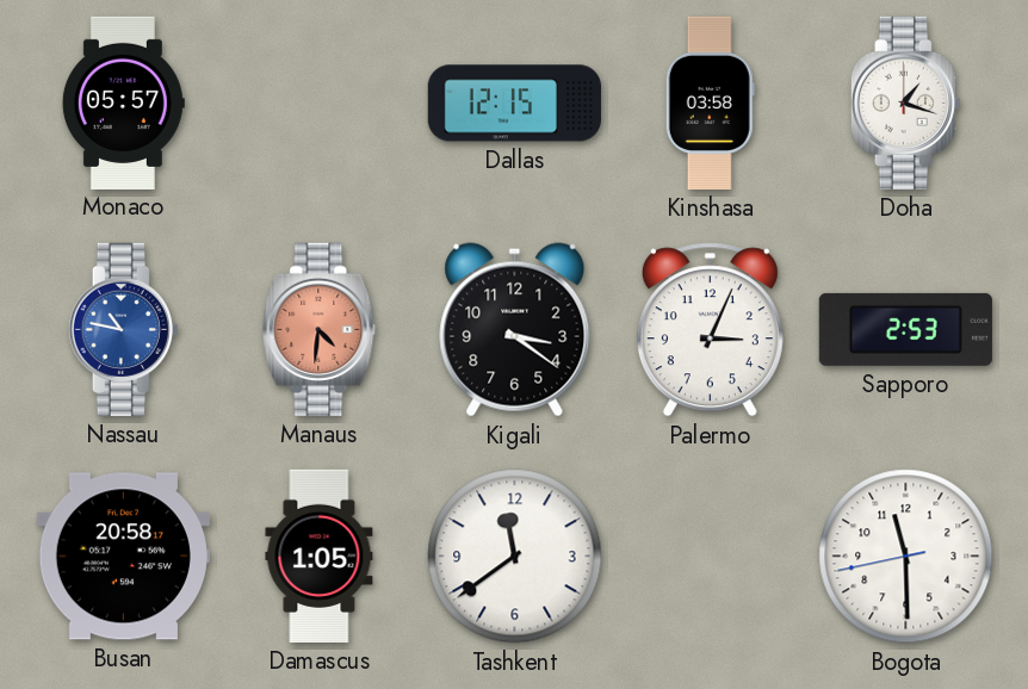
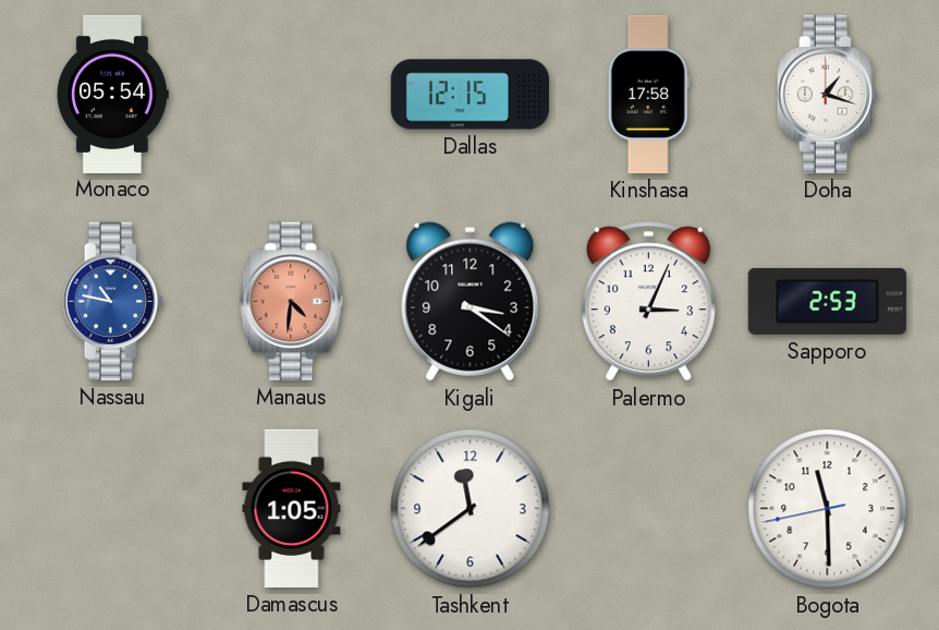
Monaco: 05:57 -> 05:54
Kinshasa: 03:58 -> 17:58
Busan: 20:58 -> none
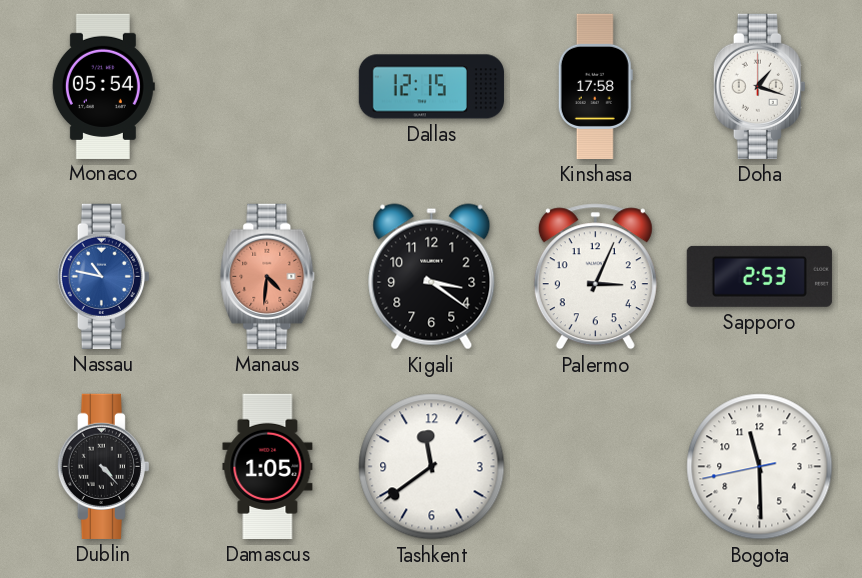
Dublin: none -> 4:23
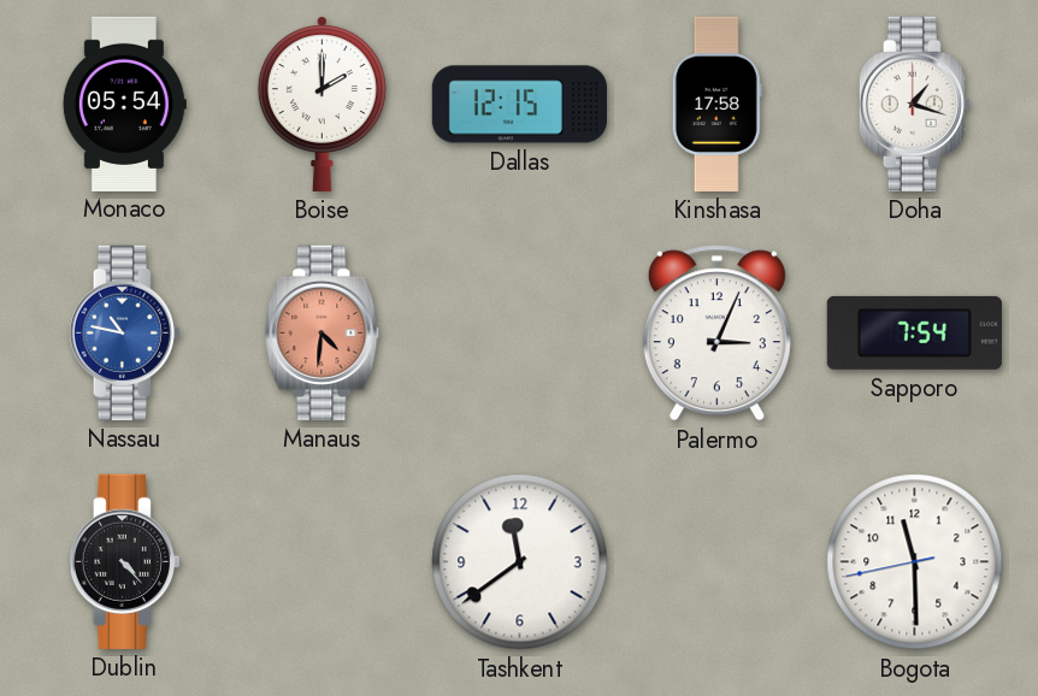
Boise: none -> 2:00
Kigali: 3:21 -> none
Sapporo: 2:53 -> 7:54
Damascus: 1:05 -> none
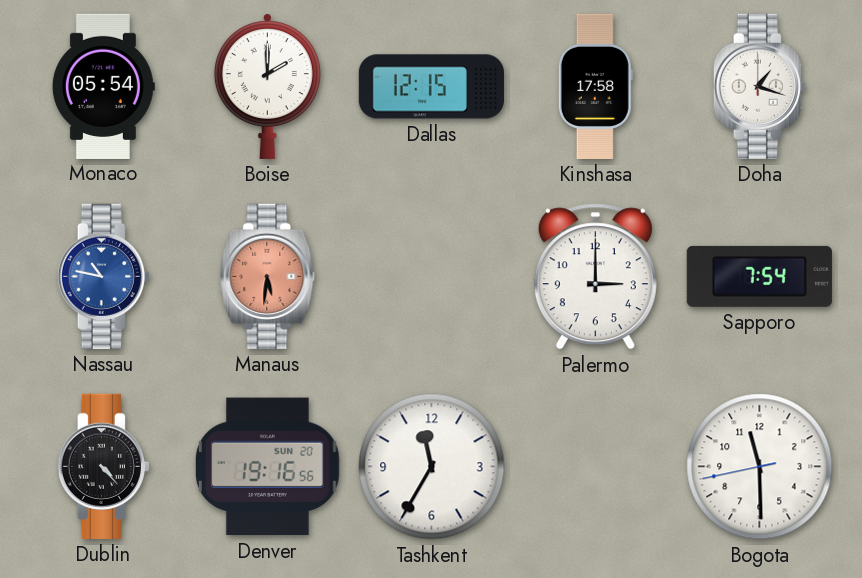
Manaus: 4:31 -> 5:31
Palermo: 3:04 -> 3:00
Denver: none -> 19:16
Tashkent: 11:39 -> 11:35
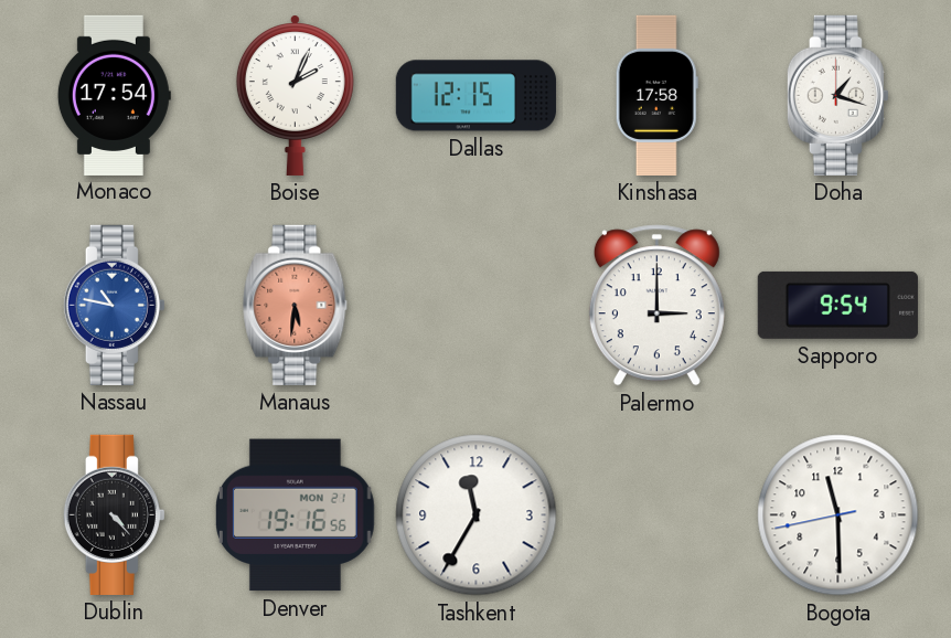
Monaco: 05:54 -> 17:54
Boise: 2:00 -> 2:04
Sapporo: 7:54 -> 9:54
Denver date: SUN 20 -> MON 21
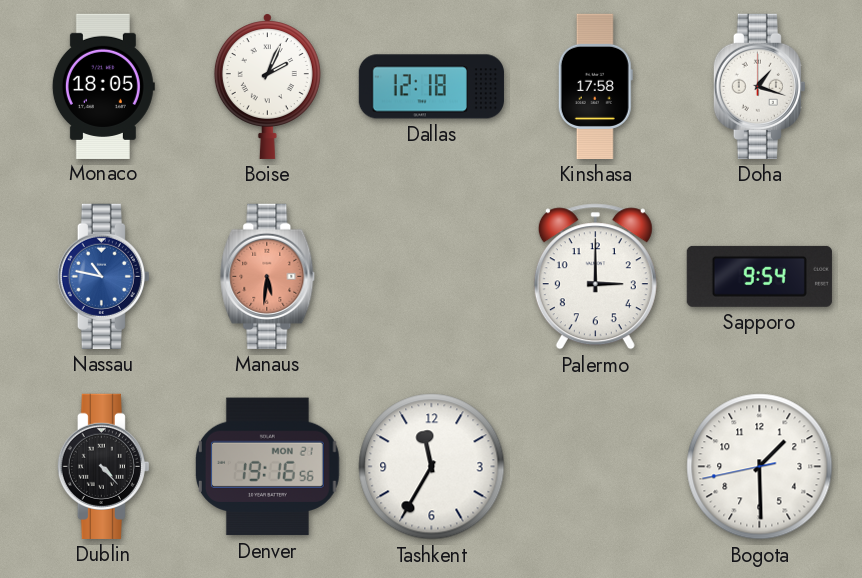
Monaco: 17:54 -> 18:05
Dallas: 12:15 -> 12:18
Bogota: 11:29 -> 1:29
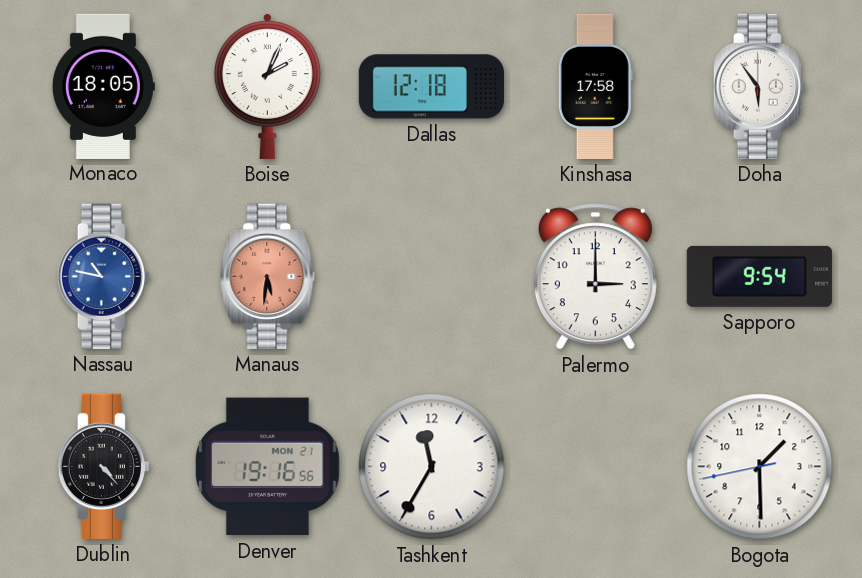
Doha: 1:18 -> 5:54
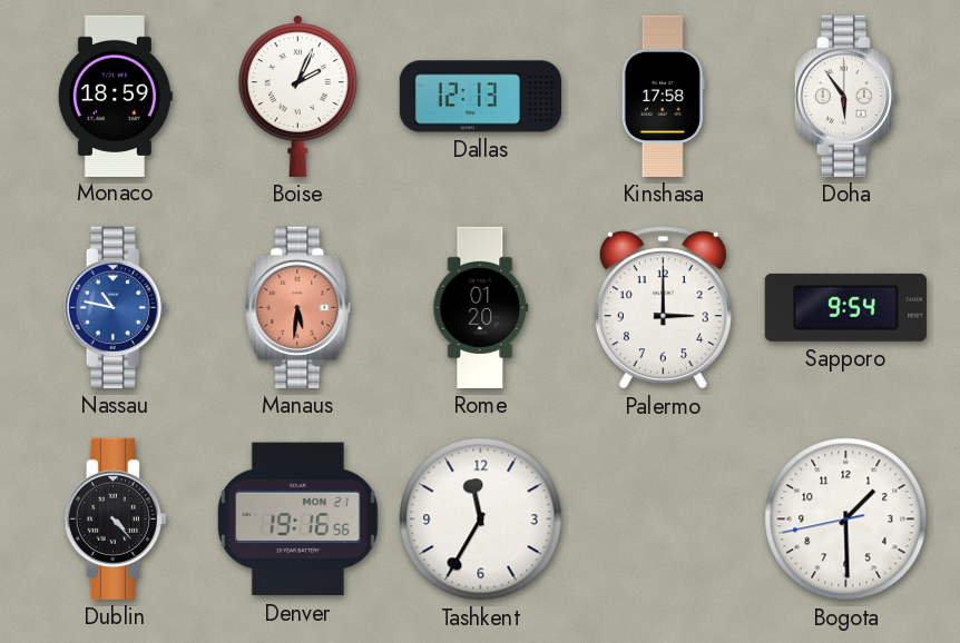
Monaco: 18:05 -> 18:59
Dallas: 12:18 -> 12:13
Rome: none -> 01:20
